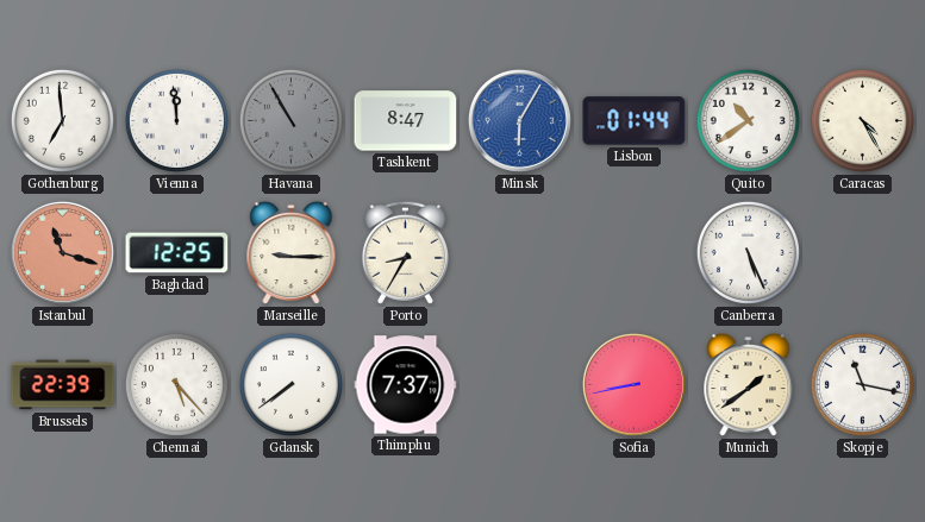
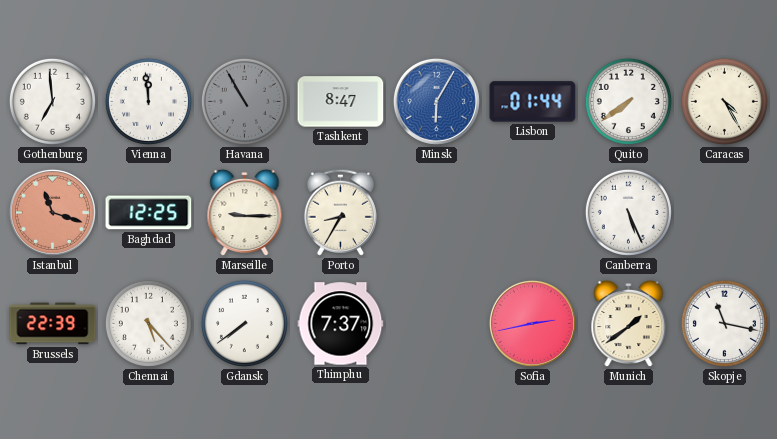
Quito: 10:39 -> 7:39
Sofia: 8:43 -> 2:43
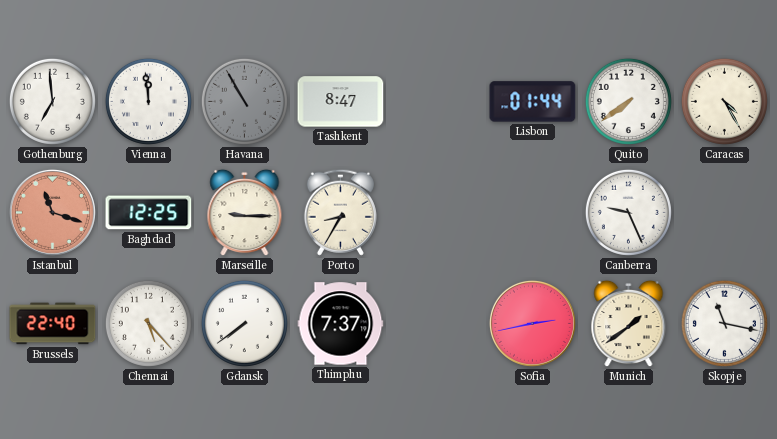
Minsk: 6:05 -> none
Canberra: 5:26 -> 9:26
Brussels: 22:39 -> 22:40
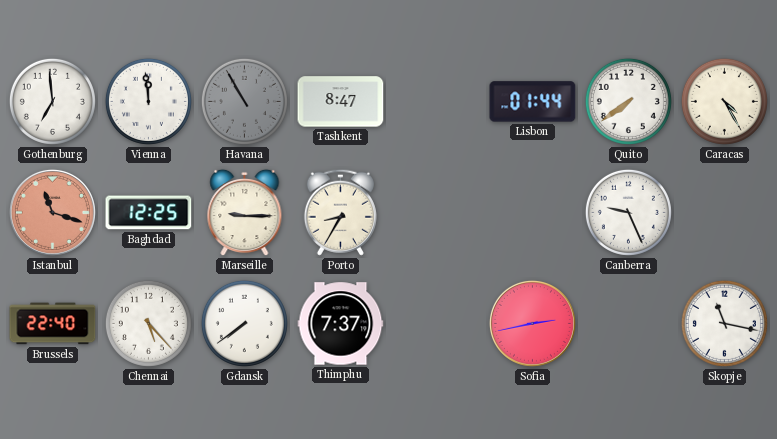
Munich: 1:39 -> none
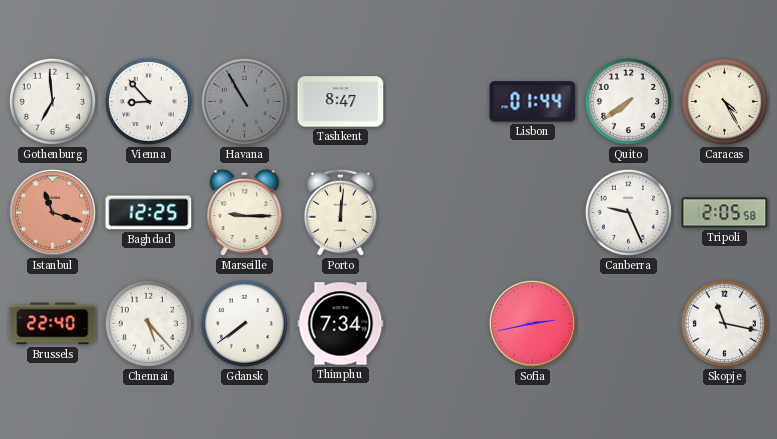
Vienna: 11:59 -> 8:53
Porto: 8:35 -> 12:01
Tripoli: none -> 2:05
Thimphu: 7:37 -> 7:34
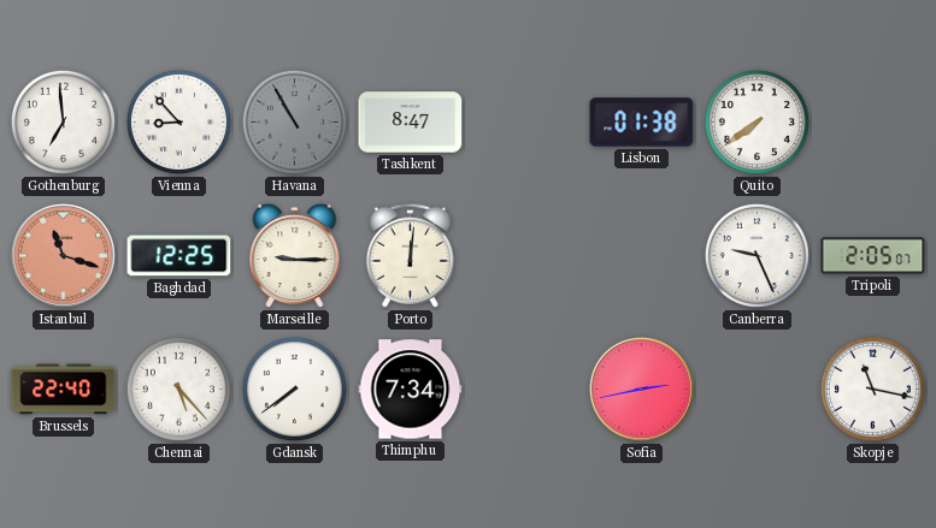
Lisbon: 01:44 -> 01:38
Caracas: 4:25 -> none
Tripoli: 2:05:58 -> 2:05:07
